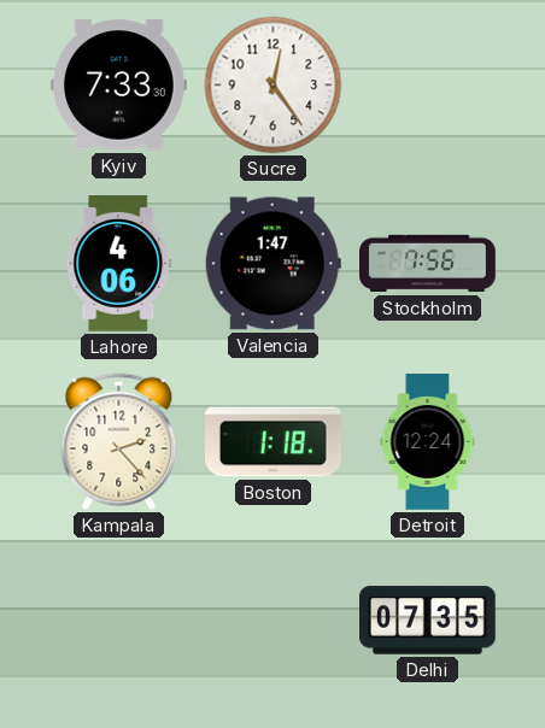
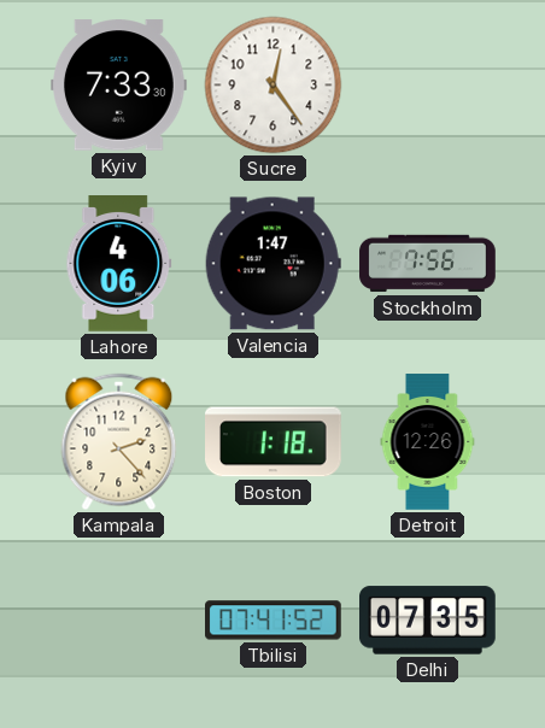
Detroit: 12:24 -> 12:26
Tbilisi: none -> 07:41
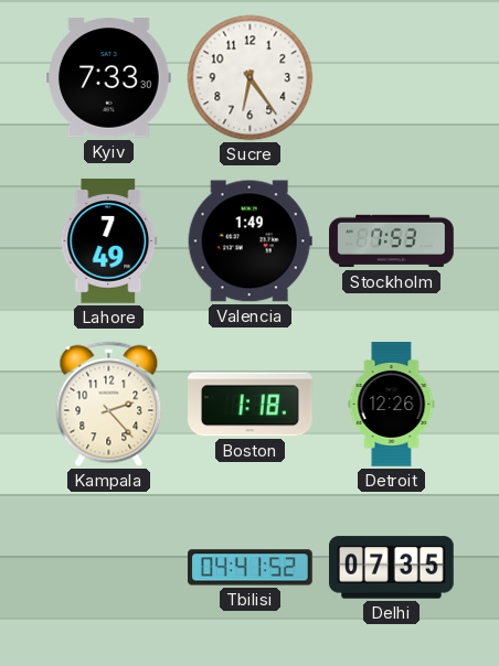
Sucre: 12:24 -> 6:24
Lahore: 4:06 -> 7:49
Valencia: 1:47 -> 1:49
Stockholm: 7:56 -> 7:53
Tbilisi: 07:41 -> 04:41
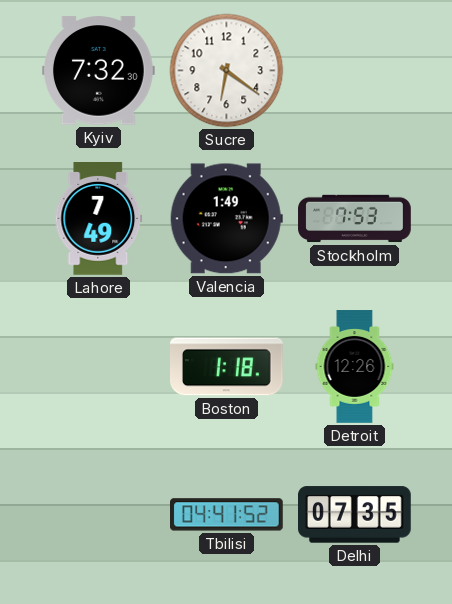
Kyiv: 7:33 -> 7:32
Sucre: 6:24 -> 6:21
Kampala: 2:23 -> none
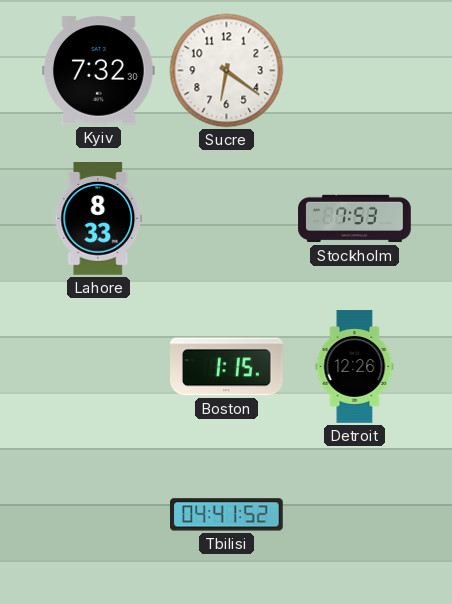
Lahore: 7:49 -> 8:33
Valencia: 1:49 -> none
Boston: 1:18 -> 1:15
Delhi: 07:35 -> none
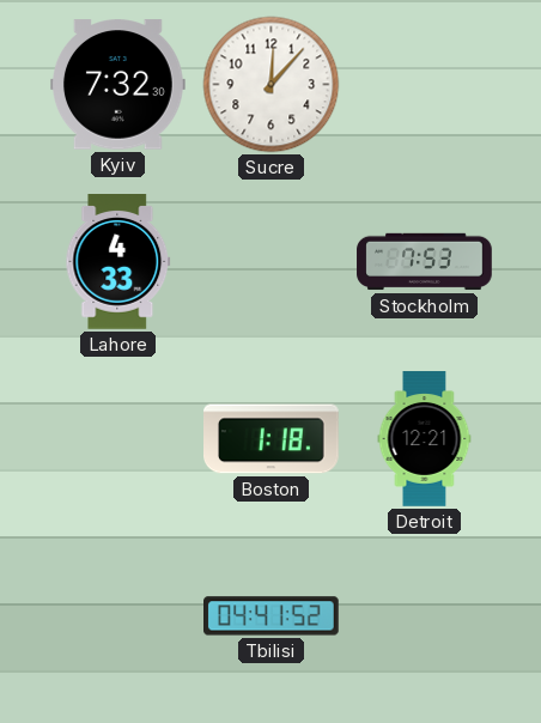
Sucre: 6:21 -> 12:07
Lahore: 8:33 -> 4:33
Boston: 1:15 -> 1:18
Detroit: 12:26 -> 12:21
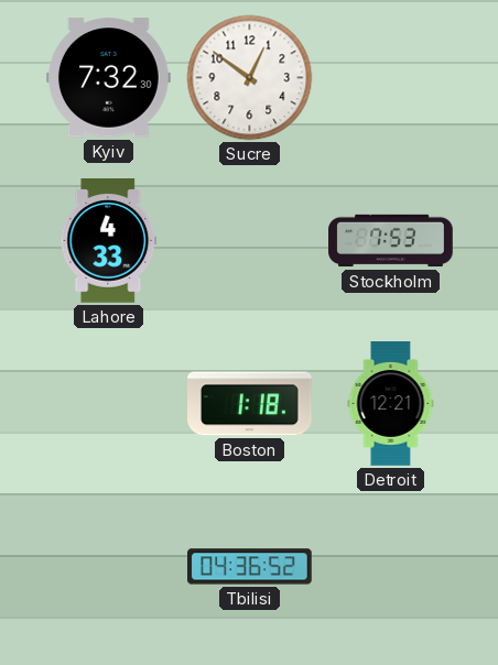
Sucre: 12:07 -> 12:51
Tbilisi: 04:41 -> 04:36
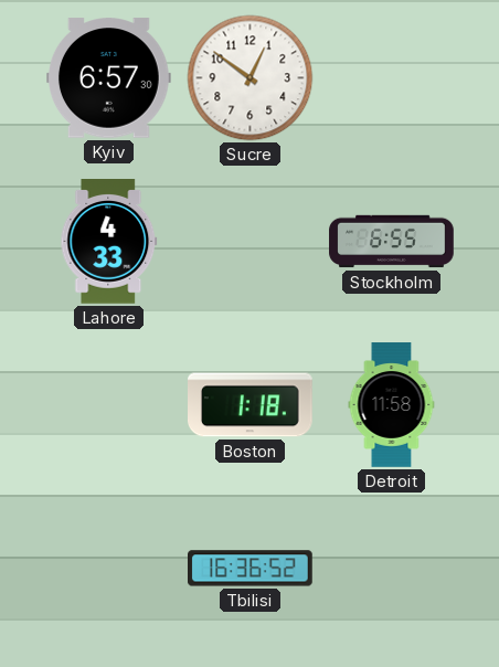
Kyiv: 7:32 -> 6:57
Stockholm: 7:53 -> 6:55
Detroit: 12:21 -> 11:58
Tbilisi: 04:36 -> 16:36
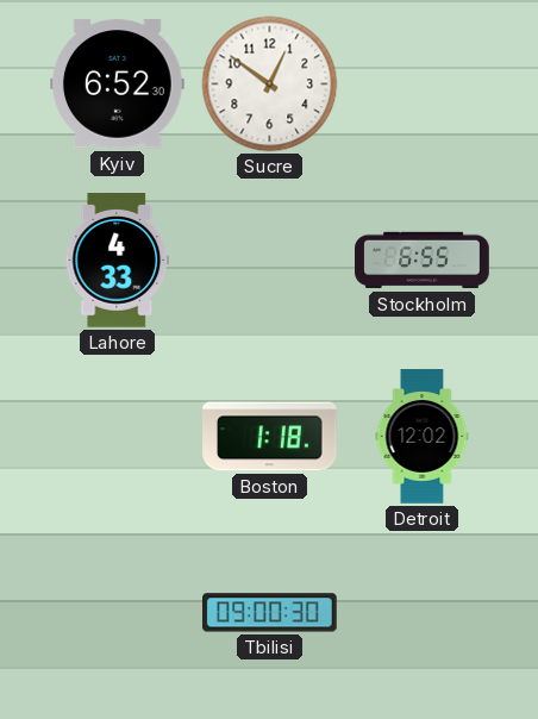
Kyiv: 6:57 -> 6:52
Detroit: 11:58 -> 12:02
Tbilisi: 16:36 -> 09:00
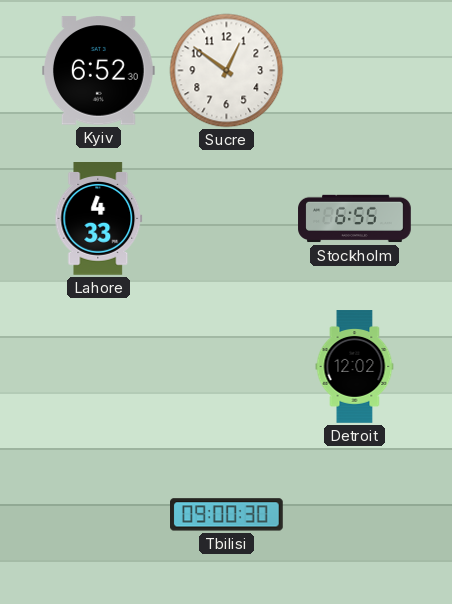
Boston: 1:18 -> none
